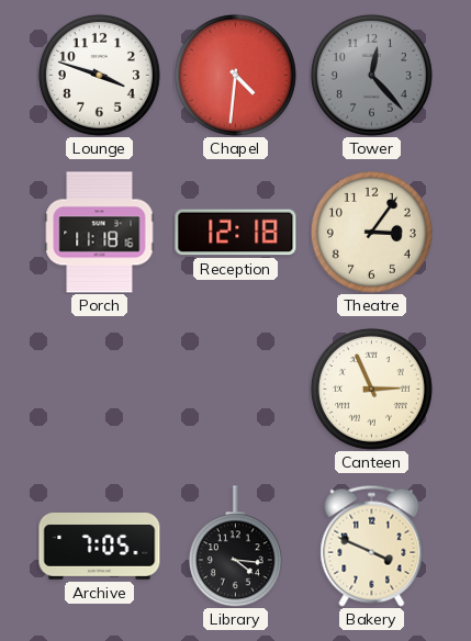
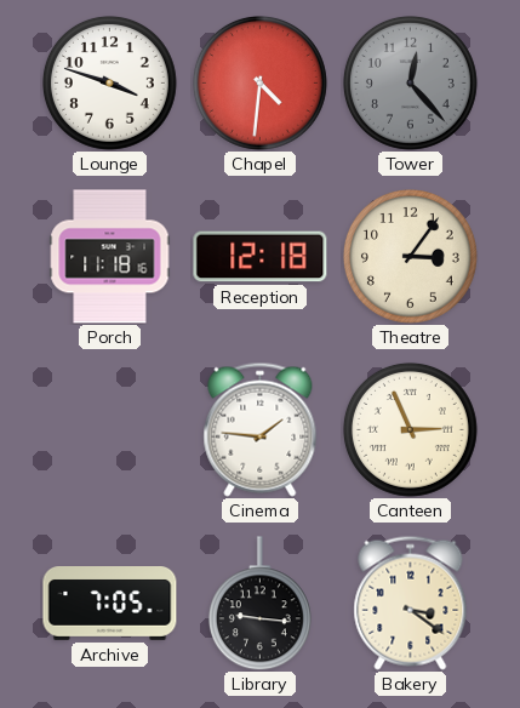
Cinema: none -> 1:46
Library: 4:16 -> 9:16
Bakery: 3:49 -> 3:21
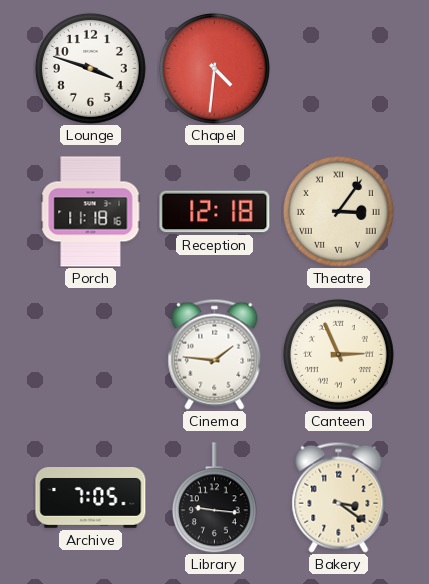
Tower: 12:23 -> none
Theatre numerals: Arabic -> Roman
